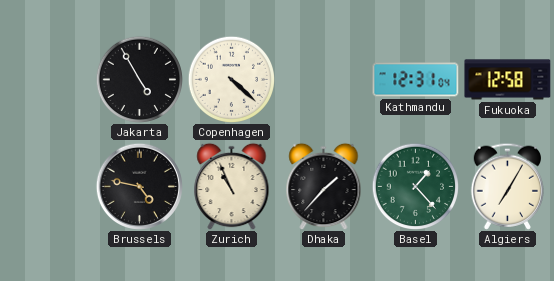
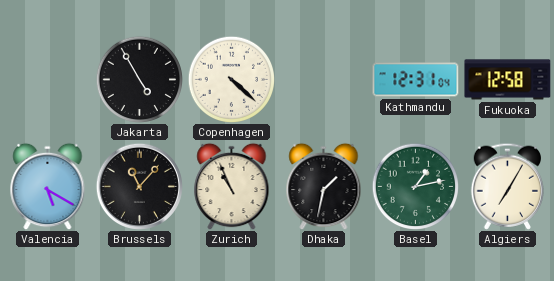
Valencia: none -> 5:20
Brussels: 4:47 -> 11:07
Dhaka: 1:37 -> 1:32
Basel: 1:23 -> 1:13
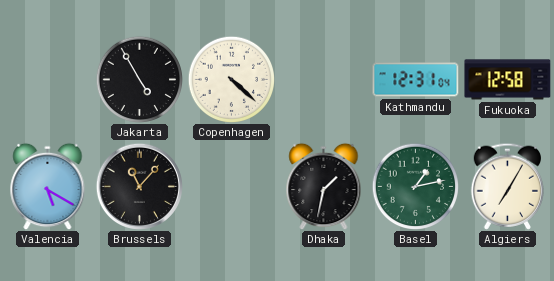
Zurich: 10:56 -> none
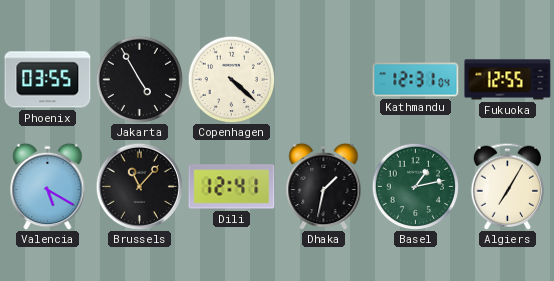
Phoenix: none -> 03:55
Fukuoka: 12:58 -> 12:55
Dili: none -> 12:41
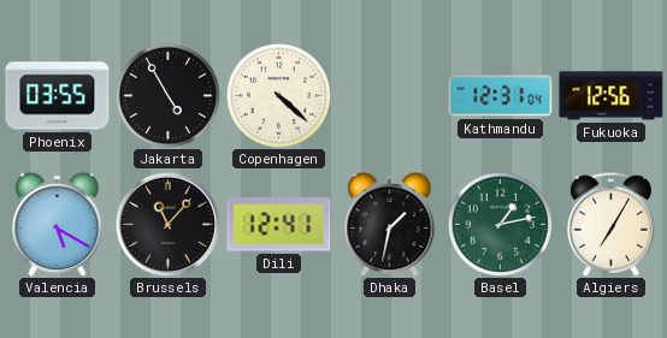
Fukuoka: 12:55 -> 12:56
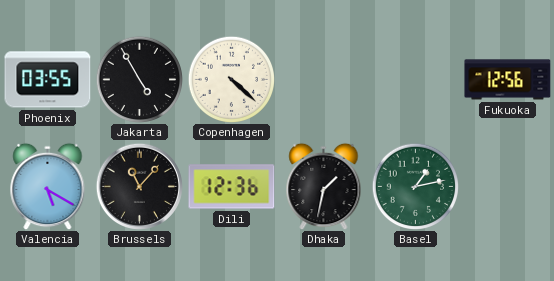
Kathmandu: 12:31 -> none
Dili: 12:41 -> 12:36
Algiers: 7:05 -> none
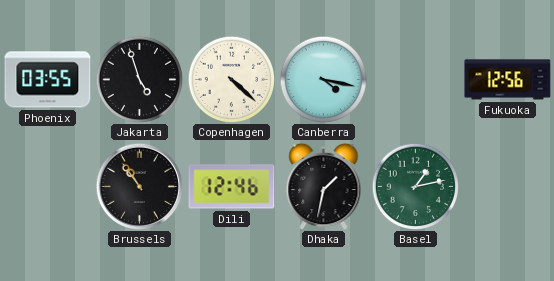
Jakarta: 4:55 -> 4:57
Canberra: none -> 4:17
Valencia: 5:20 -> none
Brussels: 11:07 -> 10:54
Dili: 12:36 -> 12:46
